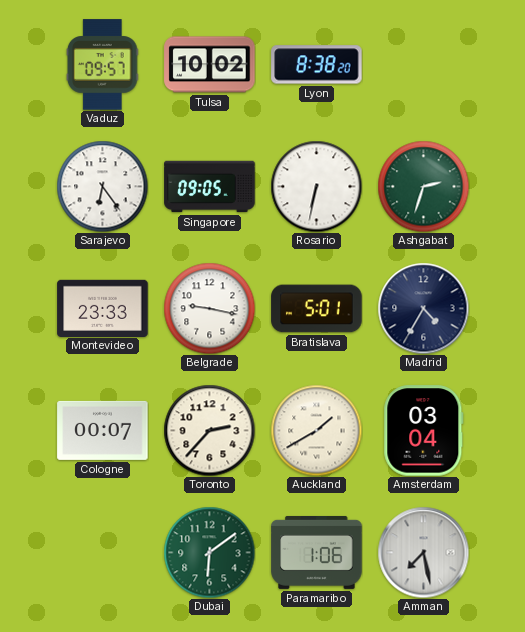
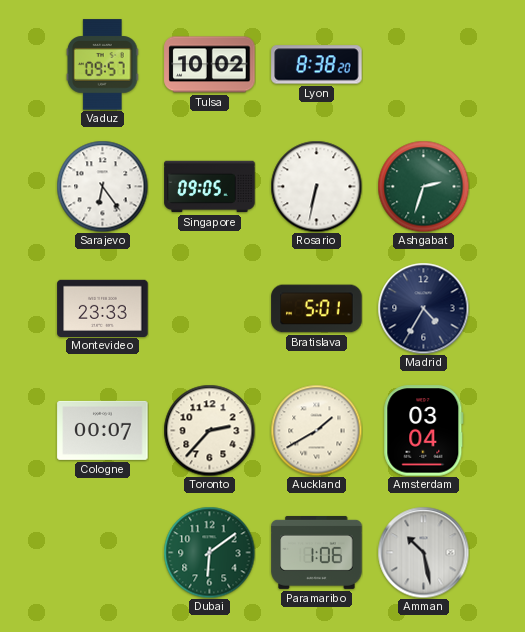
Belgrade: 9:17 -> none
Amman: 7:28 -> 10:28
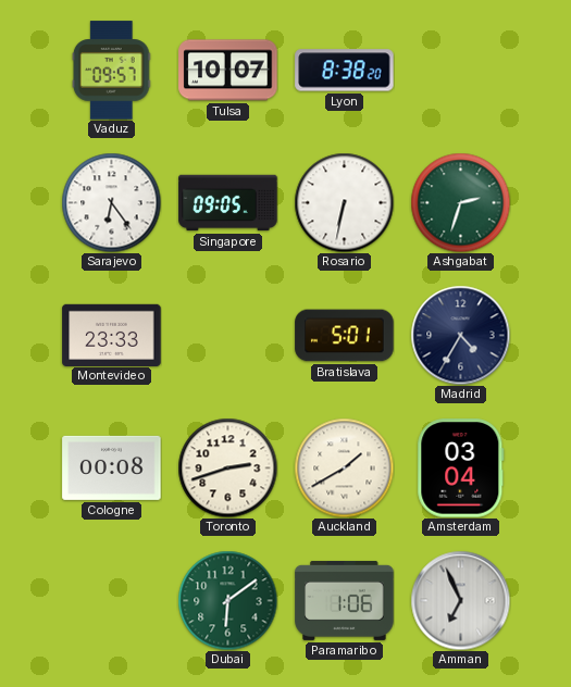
Tulsa: 10:02 -> 10:07
Cologne: 00:07 -> 00:08
Toronto: 2:37 -> 2:42
Amman: 10:28 -> 6:56
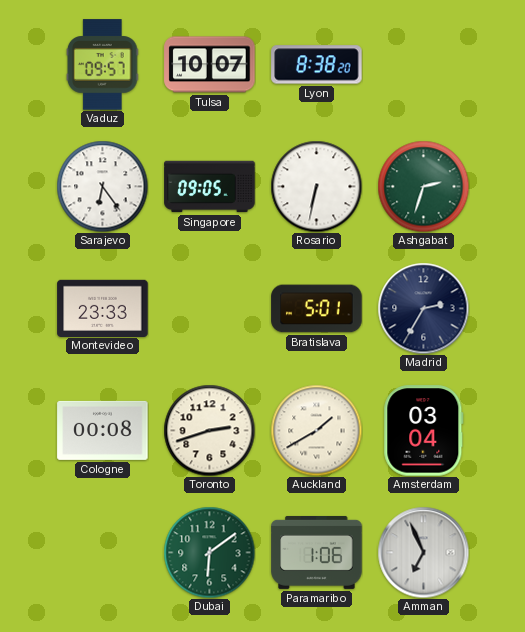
Madrid: 4:35 -> 2:35
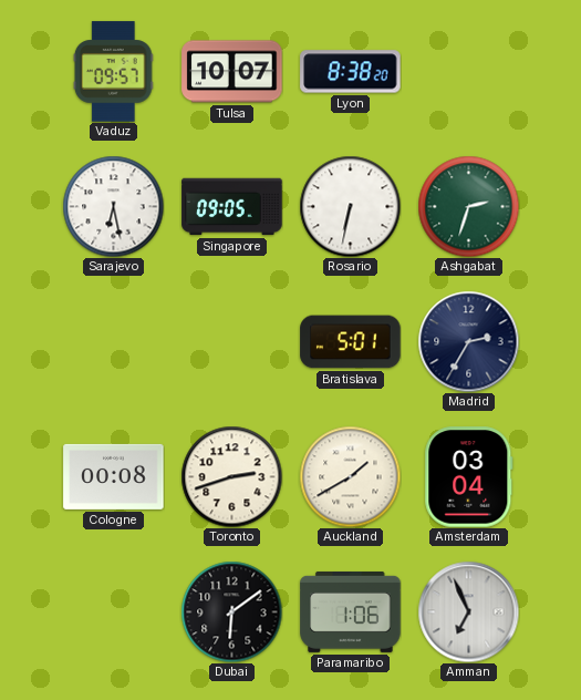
Sarajevo: 6:24 -> 6:28
Montevideo: 23:33 -> none
Dubai dial: green -> black
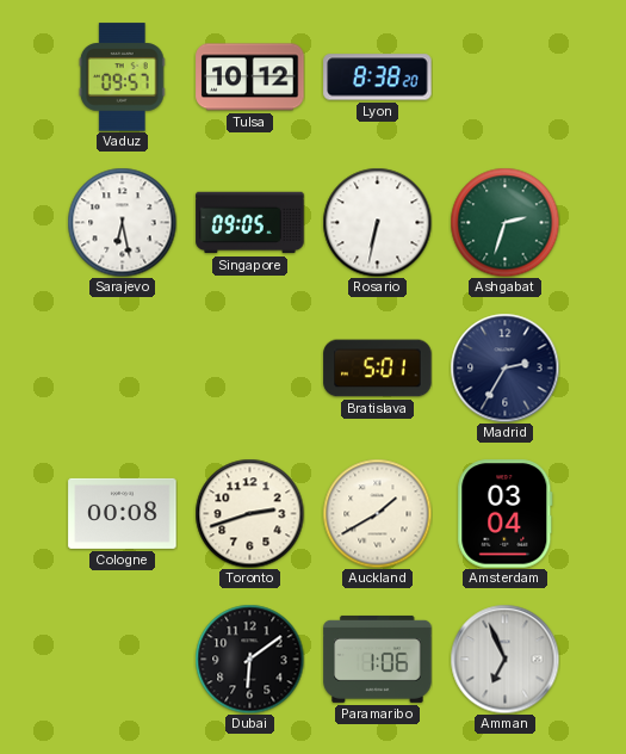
Tulsa: 10:07 -> 10:12
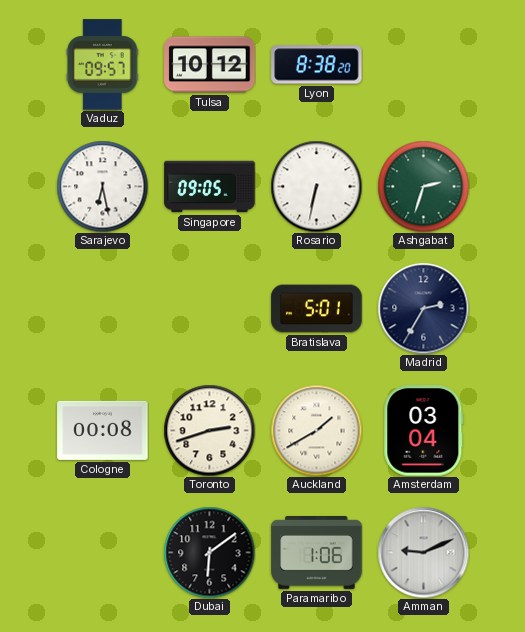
Amman: 6:56 -> 9:11
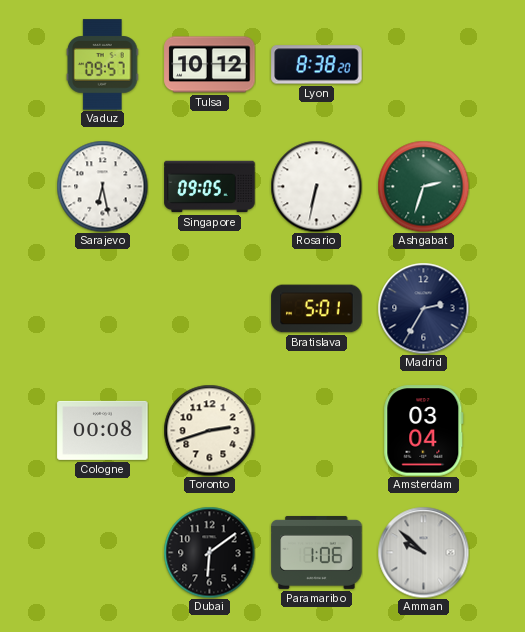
Auckland: 1:40 -> none
Amman: 9:11 -> 9:52
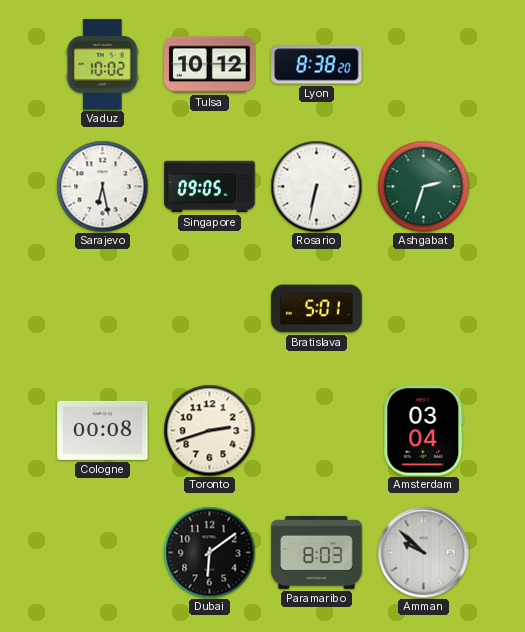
Vaduz: 09:57 -> 10:02
Madrid: 2:35 -> none
Paramaribo: 1:06 -> 8:03
